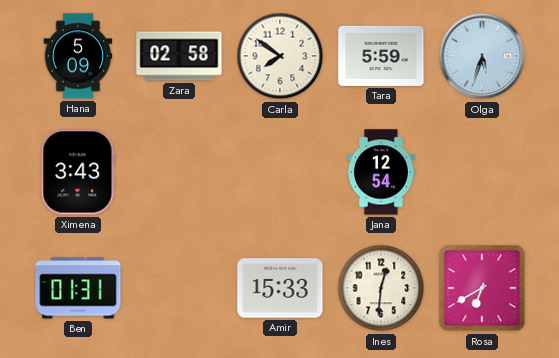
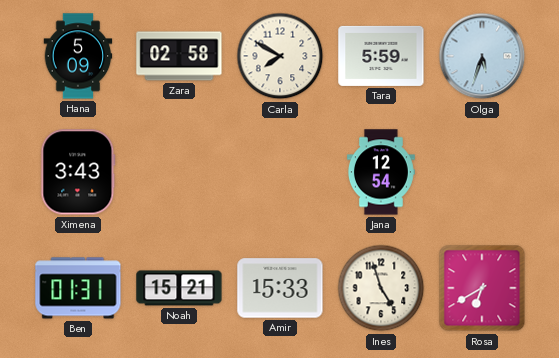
Carla: 7:51 -> 7:50
Noah: none -> 15:21
Ines: 12:31 -> 4:57
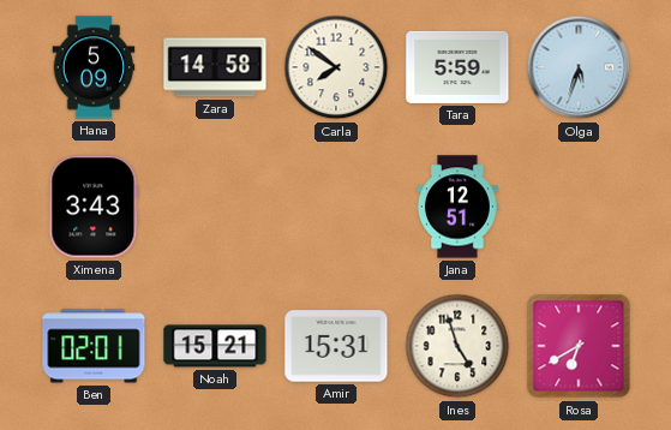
Zara: 02:58 -> 14:58
Carla: 7:50 -> 7:51
Jana: 12:54 -> 12:51
Ben: 01:31 -> 02:01
Amir: 15:33 -> 15:31
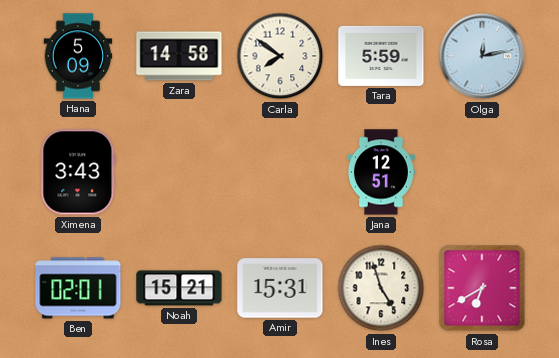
Olga: 5:33 -> 12:13
